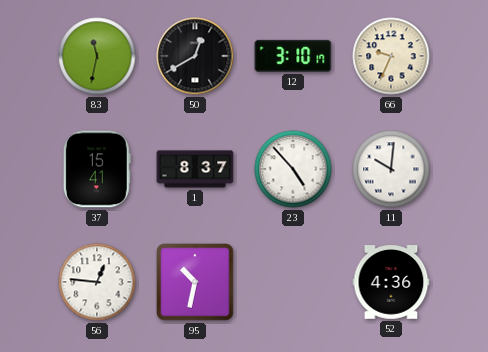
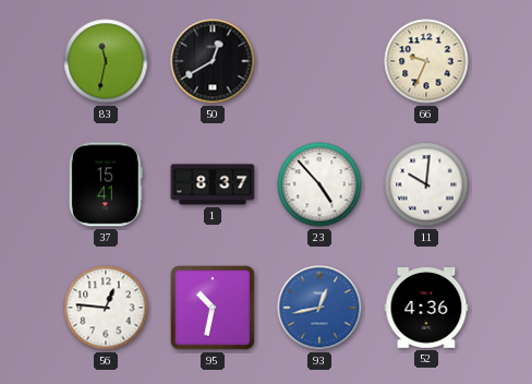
12: 3:10 -> none
93: none -> 12:43
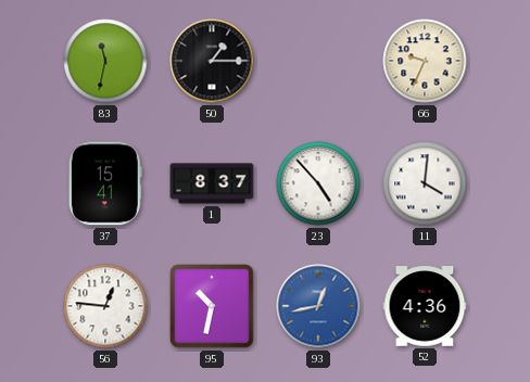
50: 12:40 -> 1:15
11: 10:01 -> 4:01
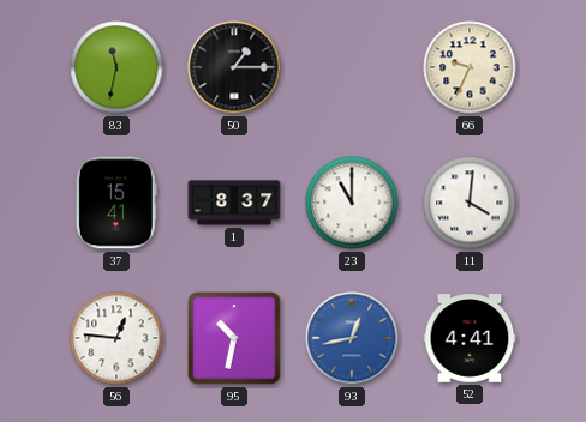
23: 4:53 -> 11:00
52: 4:36 -> 4:41
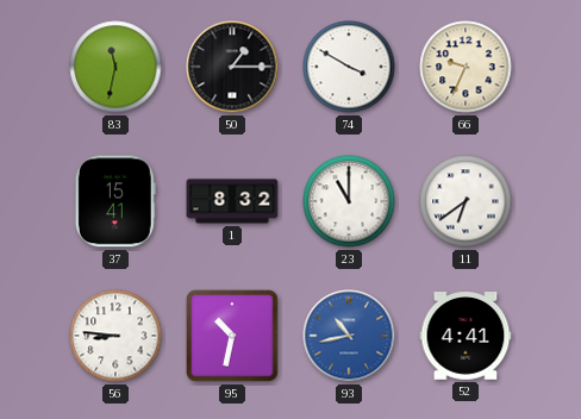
74: none -> 3:50
1: 8:37 -> 8:32
11: 4:01 -> 6:39
56: 12:46 -> 8:46
93: 12:43 -> 10:43
